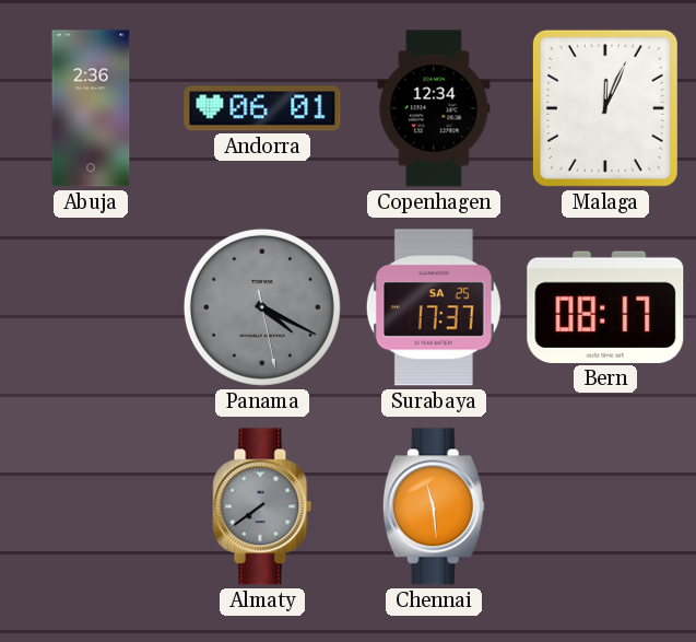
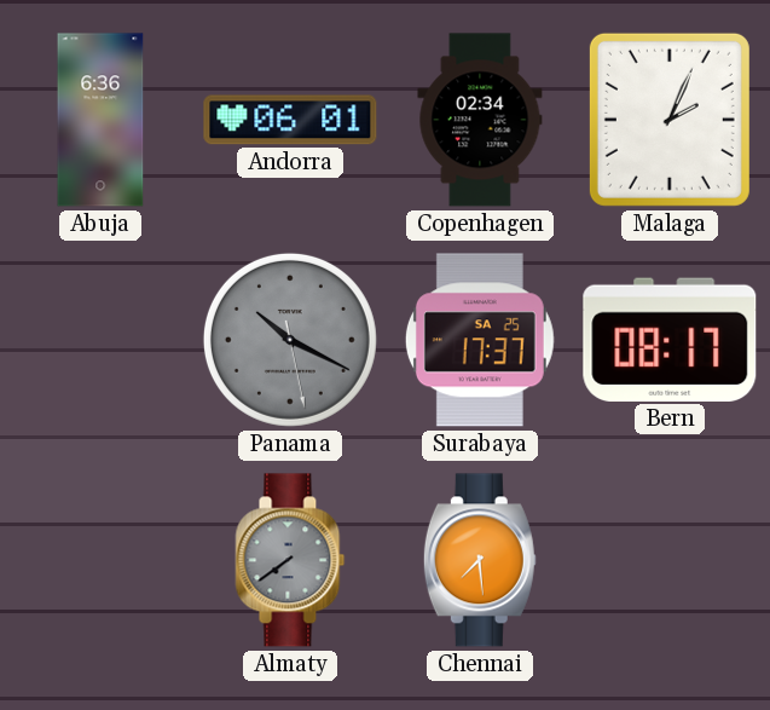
Abuja: 2:36 -> 6:36
Copenhagen: 12:34 -> 02:34
Malaga: 12:04 -> 2:04
Panama: 4:19 -> 10:19
Chennai: 11:29 -> 7:29
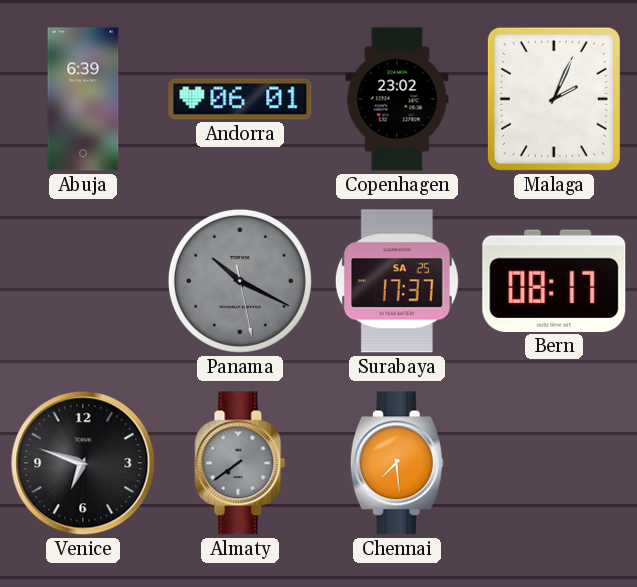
Abuja: 6:36 -> 6:39
Copenhagen: 02:34 -> 23:02
Venice: none -> 6:48
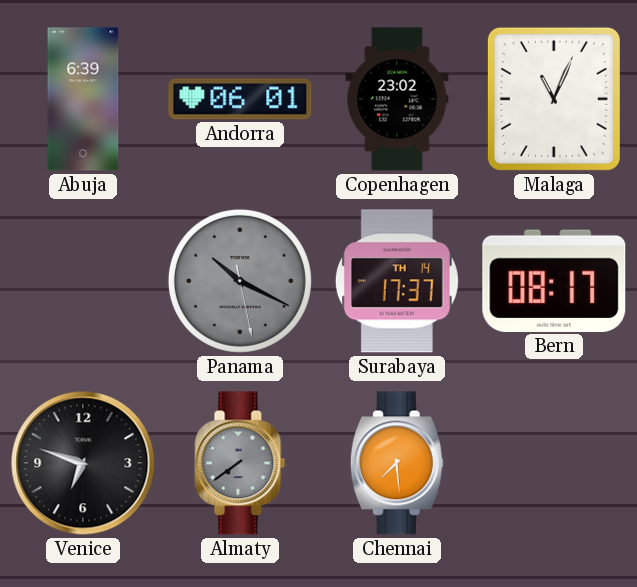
Malaga: 2:04 -> 11:04
Surabaya date: SA 25 -> TH 14
